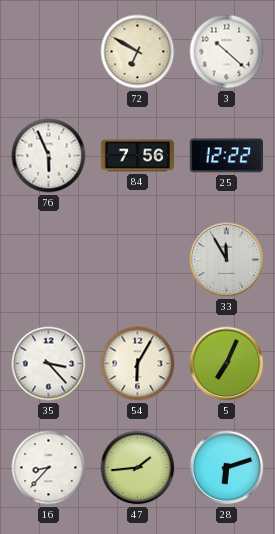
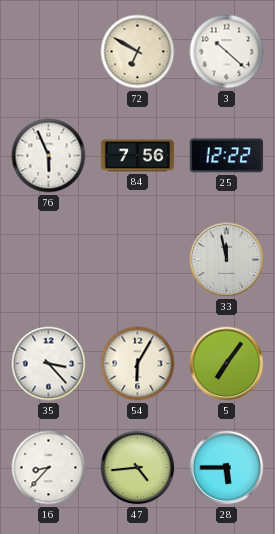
33: 11:55 -> 11:58
5: 7:04 -> 7:06
47: 1:44 -> 4:44
28: 6:12 -> 5:45
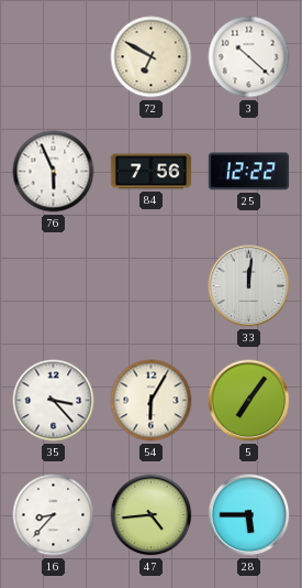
33: 11:58 -> 12:01
